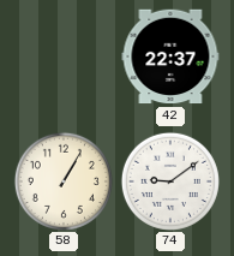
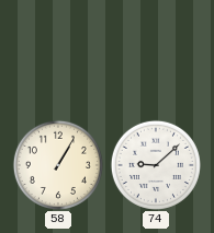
42: 22:37 -> none
74: 9:09 -> 9:08
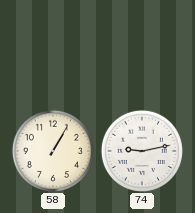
74: 9:08 -> 9:13
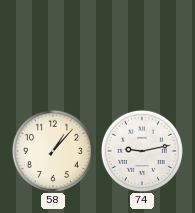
58: 1:05 -> 1:07
